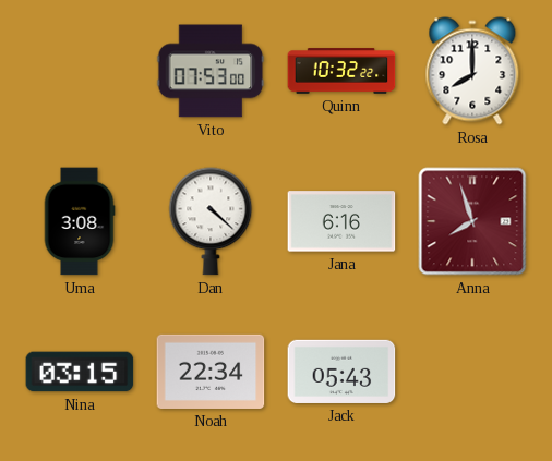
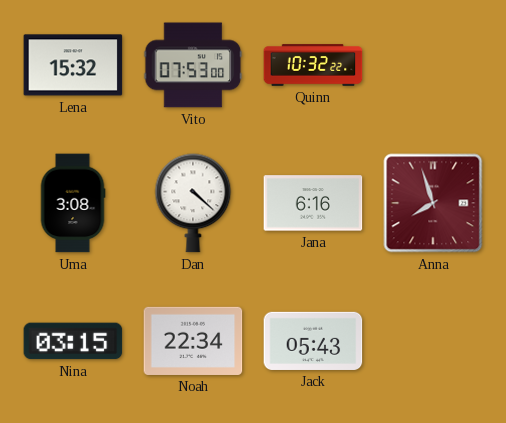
Lena: none -> 15:32
Rosa: 8:00 -> none
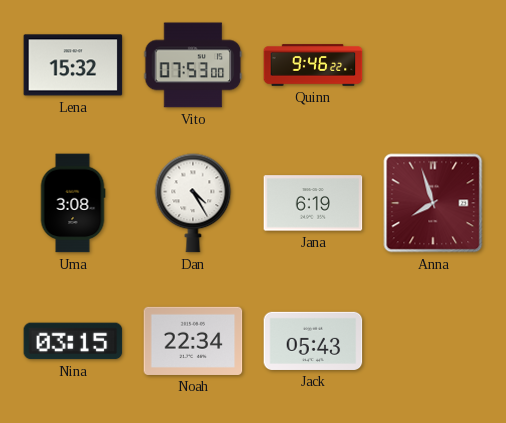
Quinn: 10:32 -> 9:46
Dan: 4:22 -> 4:25
Jana: 6:16 -> 6:19
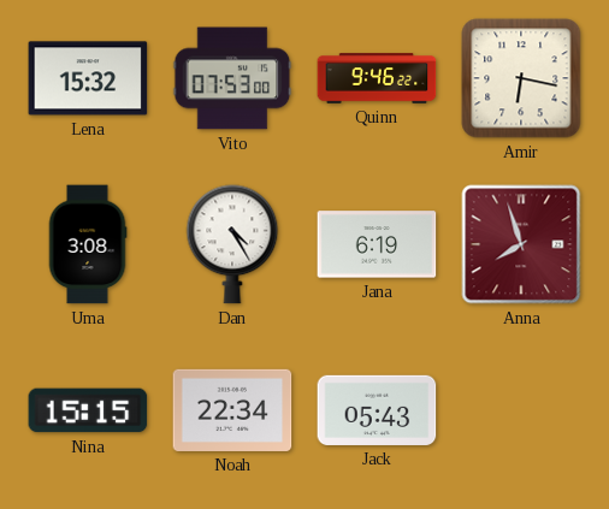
Amir: none -> 6:17
Nina: 03:15 -> 15:15
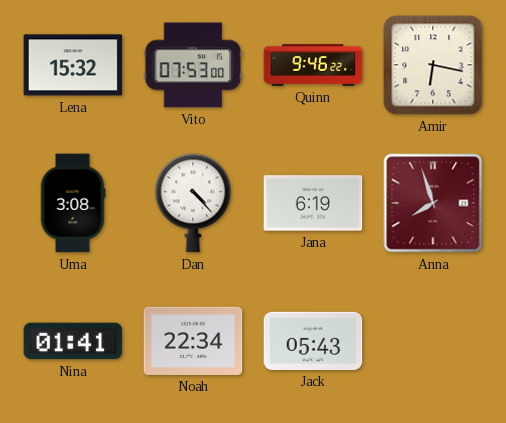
Dan: 4:25 -> 4:23
Nina: 15:15 -> 01:41
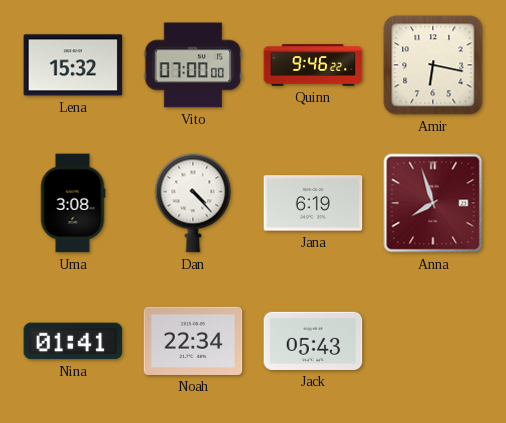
Vito: 07:53 -> 07:00
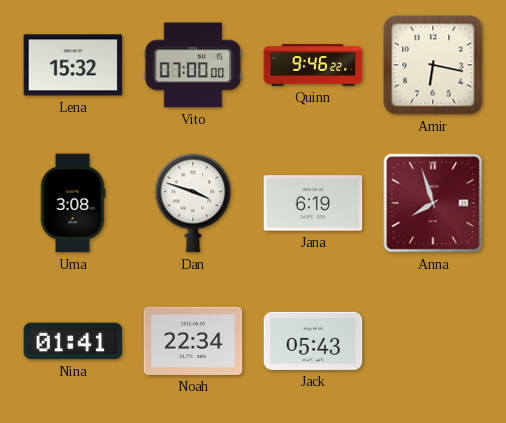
Dan: 4:23 -> 3:48
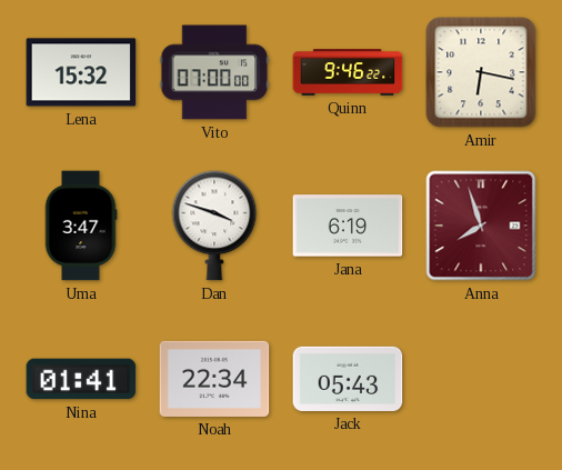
Uma: 3:08 -> 3:47
